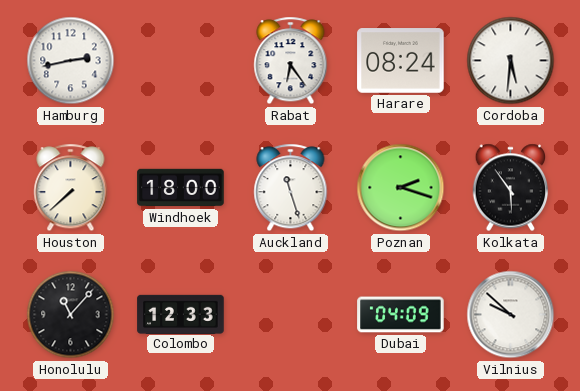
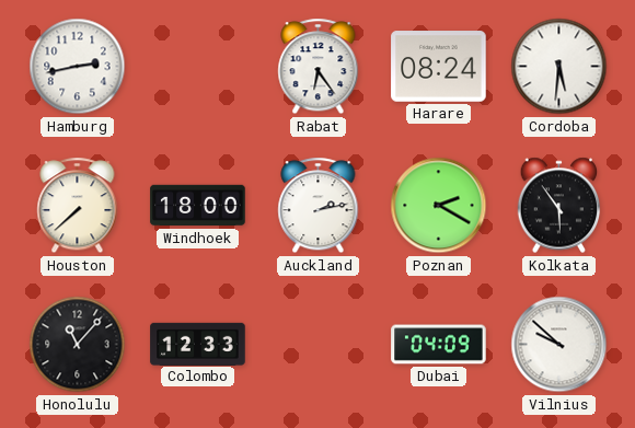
Auckland: 11:27 -> 2:13
Poznan: 2:18 -> 2:20
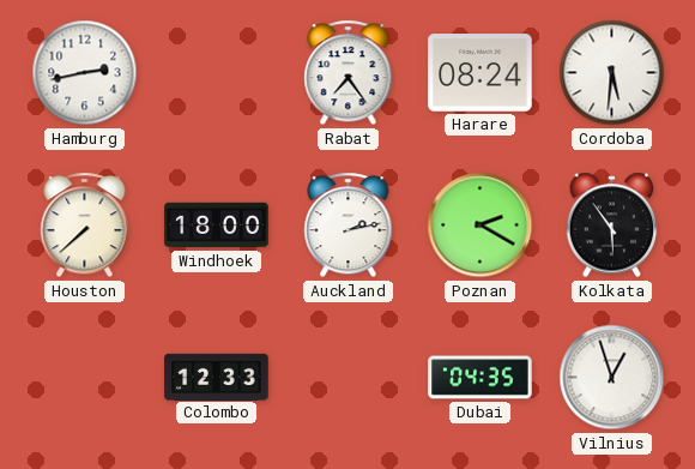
Rabat: 6:24 -> 7:24
Honolulu: 11:07 -> none
Dubai: 04:09 -> 04:35
Vilnius: 9:52 -> 12:57
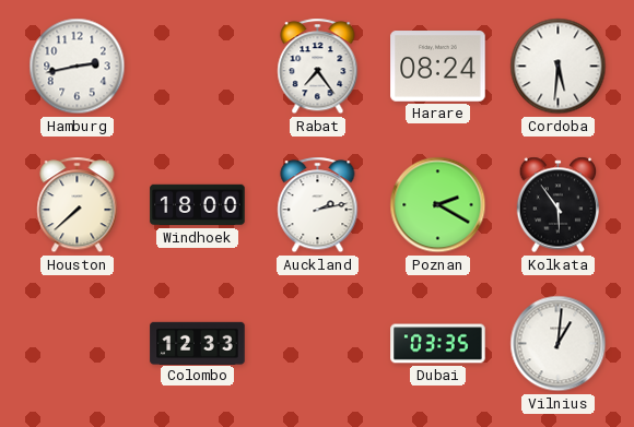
Dubai: 04:35 -> 03:35
Vilnius: 12:57 -> 1:01
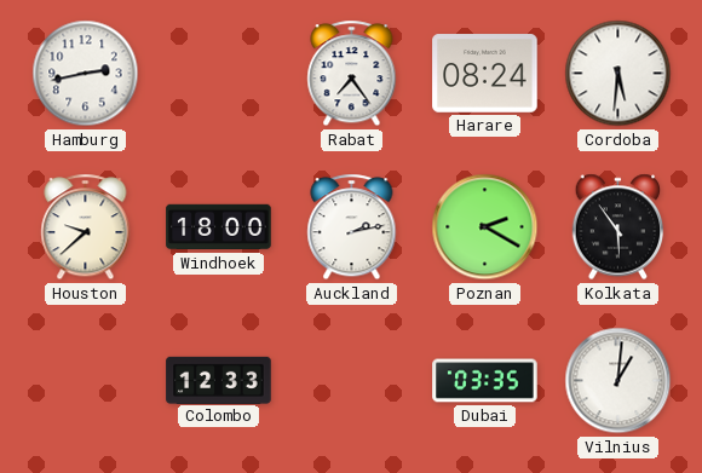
Houston: 7:38 -> 9:38
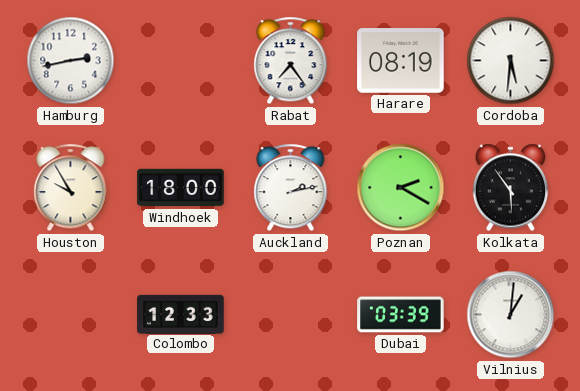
Harare: 08:24 -> 08:19
Houston: 9:38 -> 9:55
Dubai: 03:35 -> 03:39
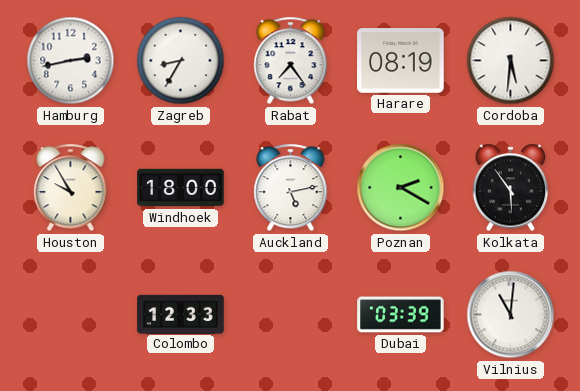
Zagreb: none -> 8:35
Auckland: 2:13 -> 5:13
Vilnius: 1:01 -> 11:01
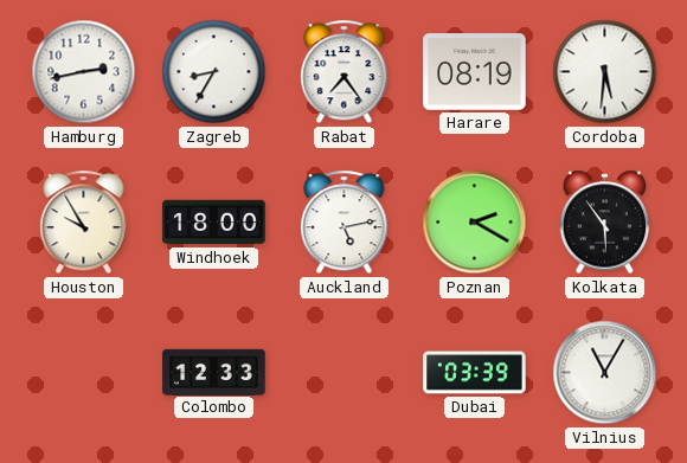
Vilnius: 11:01 -> 11:05
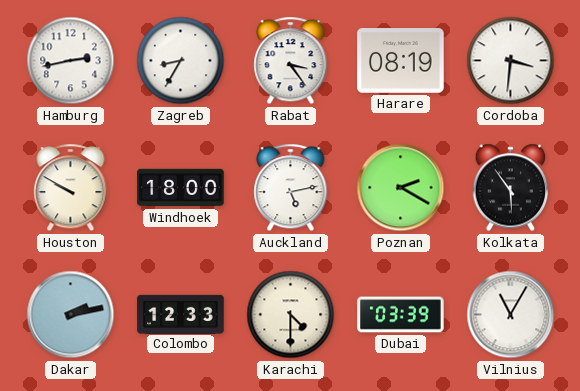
Rabat: 7:24 -> 3:24
Cordoba: 5:31 -> 3:31
Houston: 9:55 -> 9:50
Dakar: none -> 2:13
Karachi: none -> 4:30
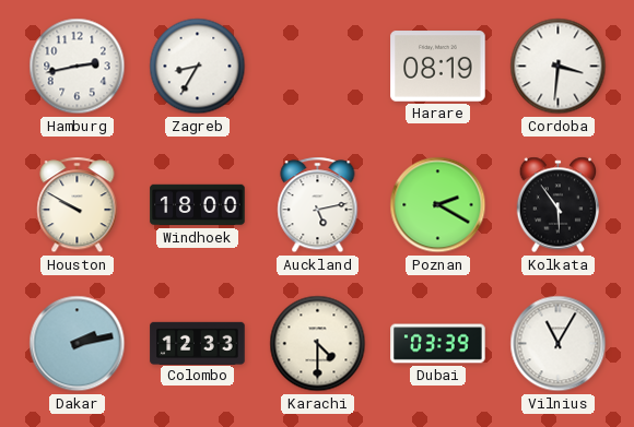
Rabat: 3:24 -> none
